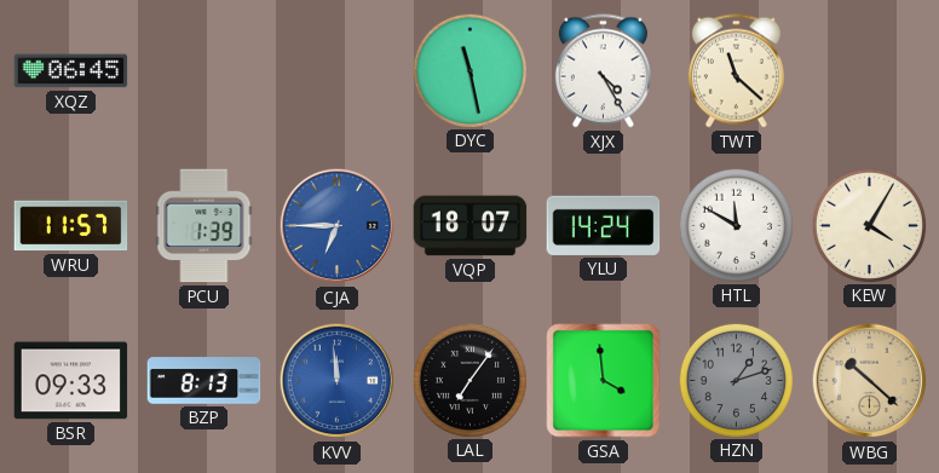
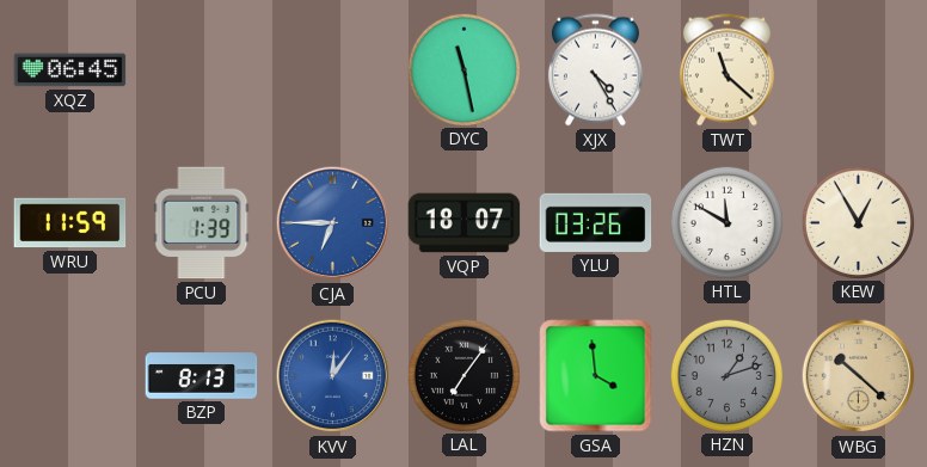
WRU: 11:57 -> 11:59
YLU: 14:24 -> 03:26
KEW: 4:05 -> 12:55
BSR: 09:33 -> none
KVV: 11:59 -> 12:06
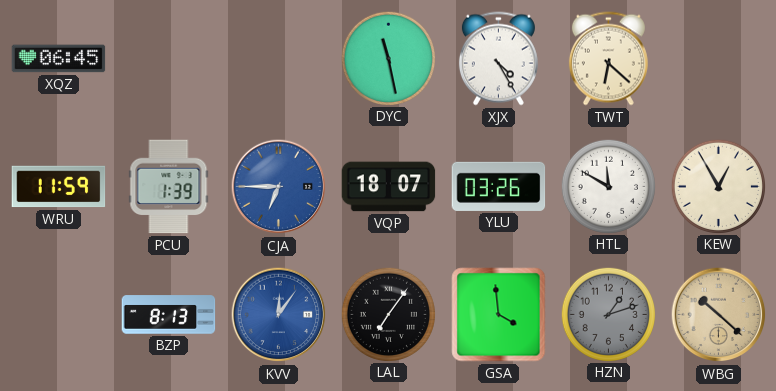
TWT: 11:22 -> 6:22
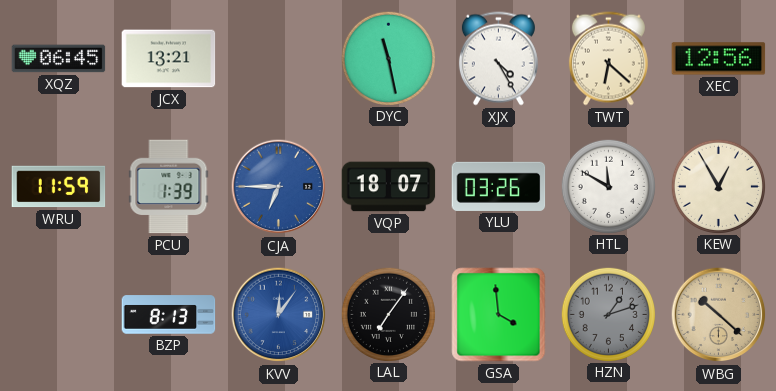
JCX: none -> 13:21
XEC: none -> 12:56
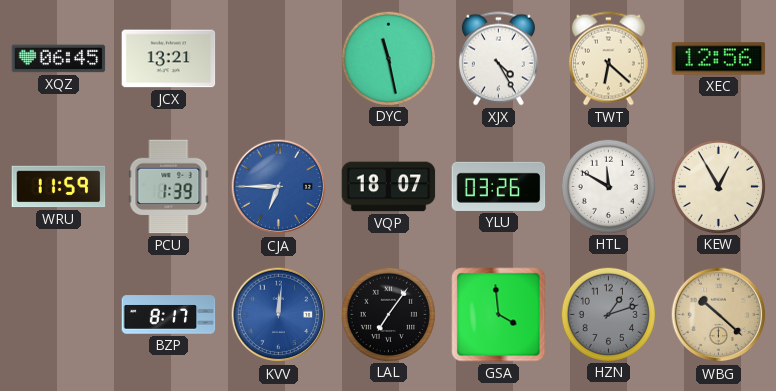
BZP: 8:13 -> 8:17
KVV: 12:06 -> 12:01
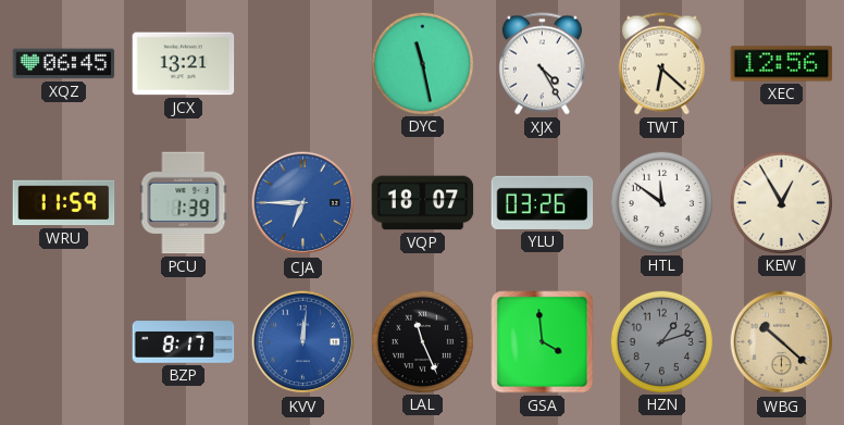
HTL: 11:50 -> 11:51
LAL: 7:06 -> 11:26
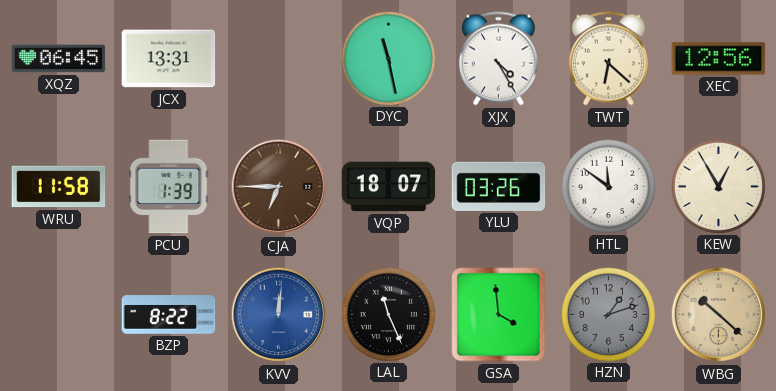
JCX: 13:21 -> 13:31
WRU: 11:59 -> 11:58
CJA dial: blue -> brown
BZP: 8:17 -> 8:22
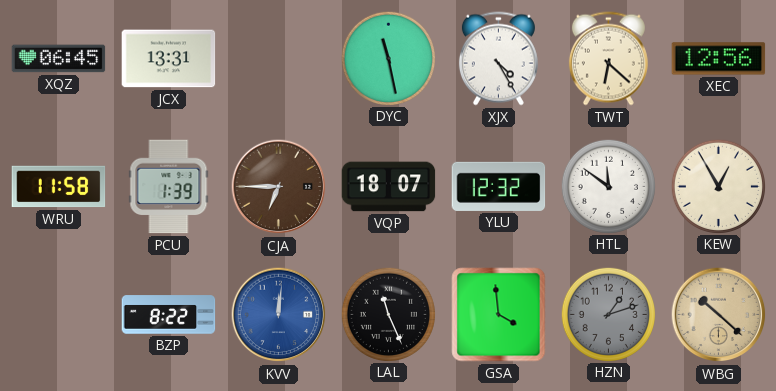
YLU: 03:26 -> 12:32
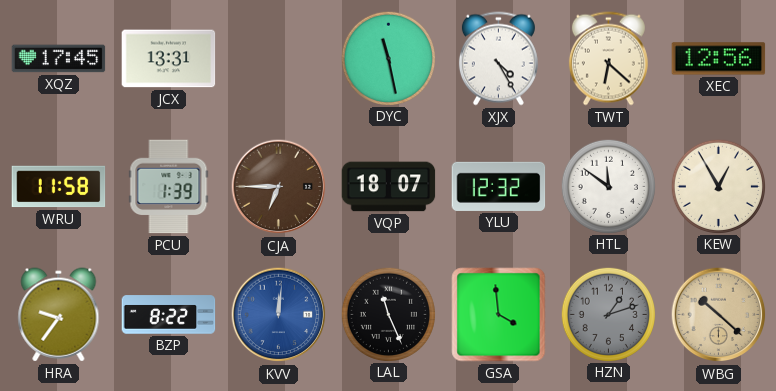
XQZ: 06:45 -> 17:45
HRA: none -> 9:36
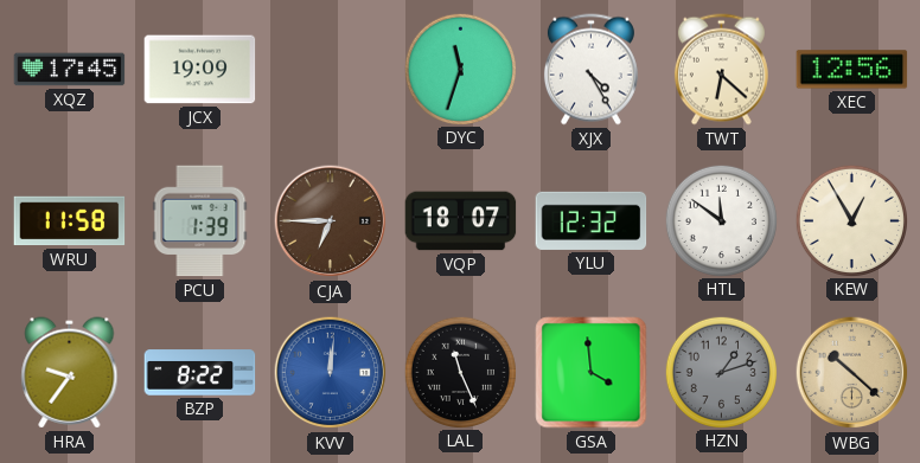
JCX: 13:31 -> 19:09
DYC: 11:28 -> 11:33
